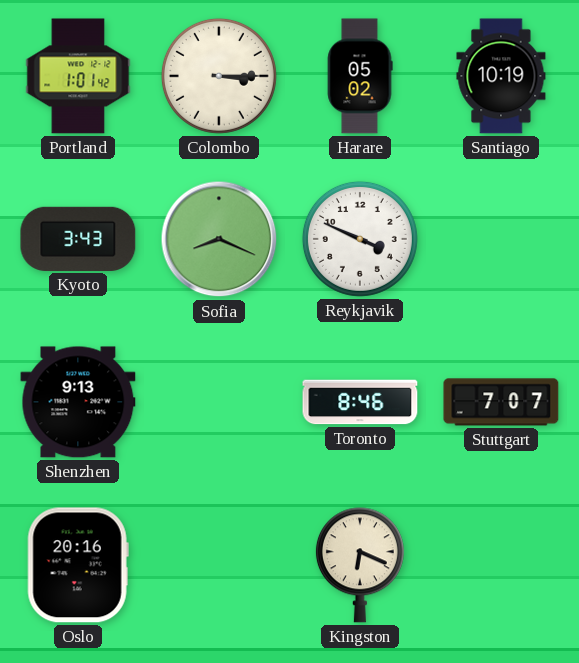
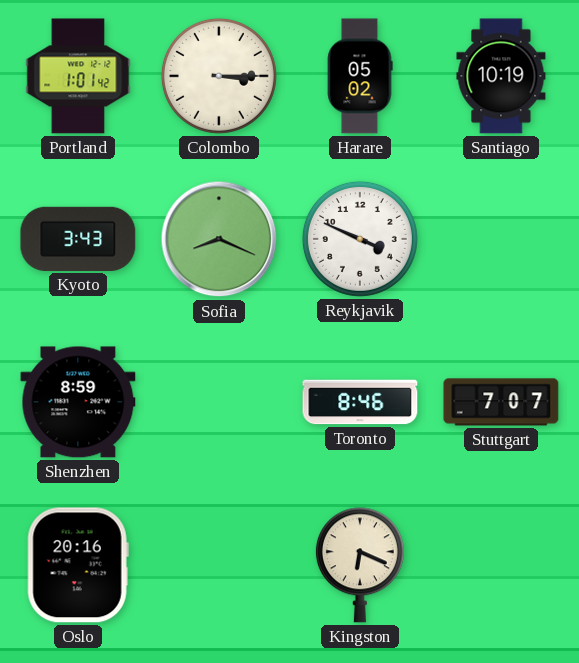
Shenzhen: 9:13 -> 8:59
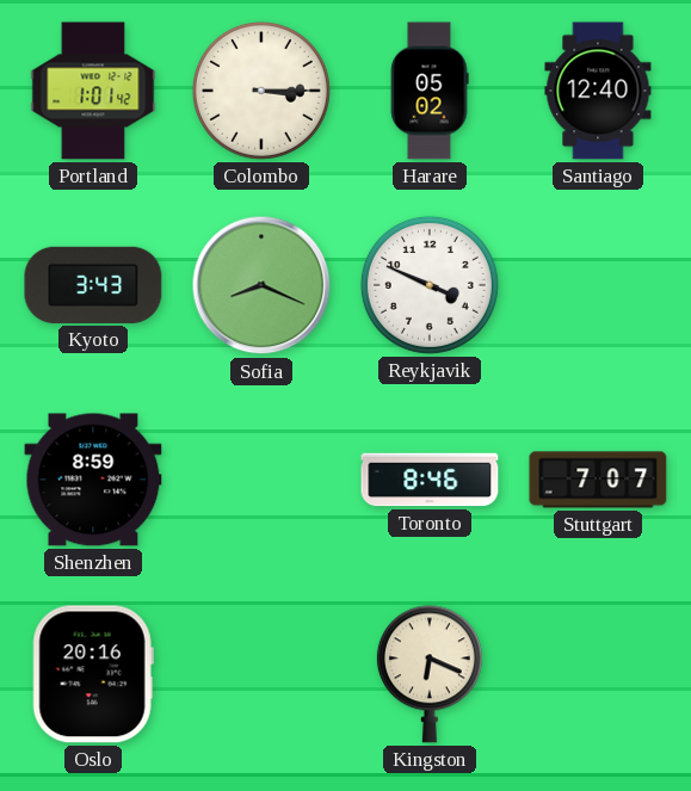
Santiago: 10:19 -> 12:40
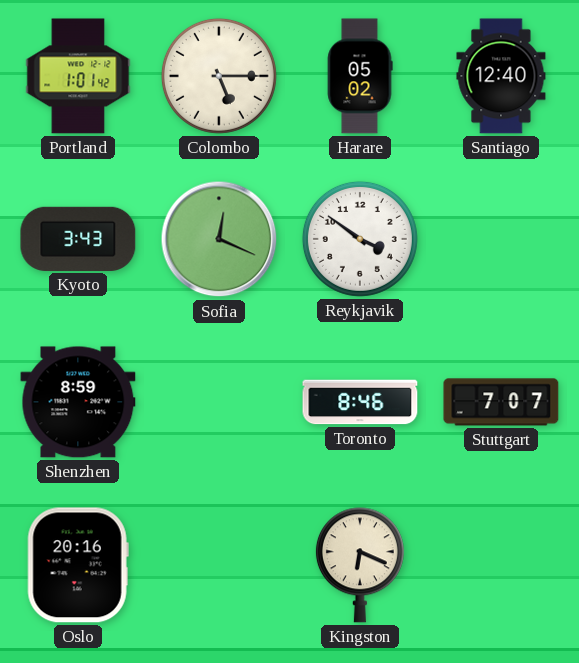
Colombo: 3:15 -> 5:15
Sofia: 8:19 -> 12:19
Reykjavik: 3:49 -> 3:51
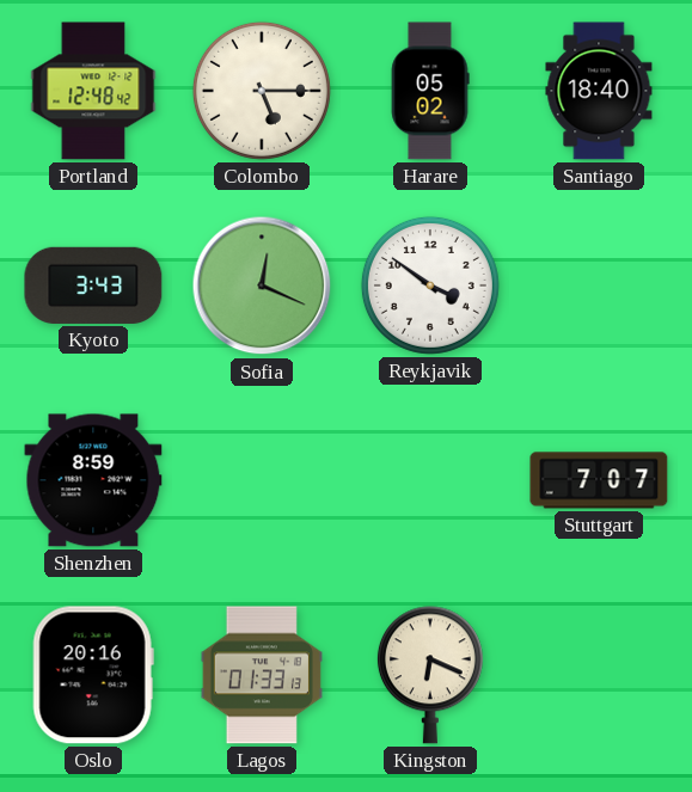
Portland: 1:01 -> 12:48
Santiago: 12:40 -> 18:40
Toronto: 8:46 -> none
Lagos: none -> 01:33
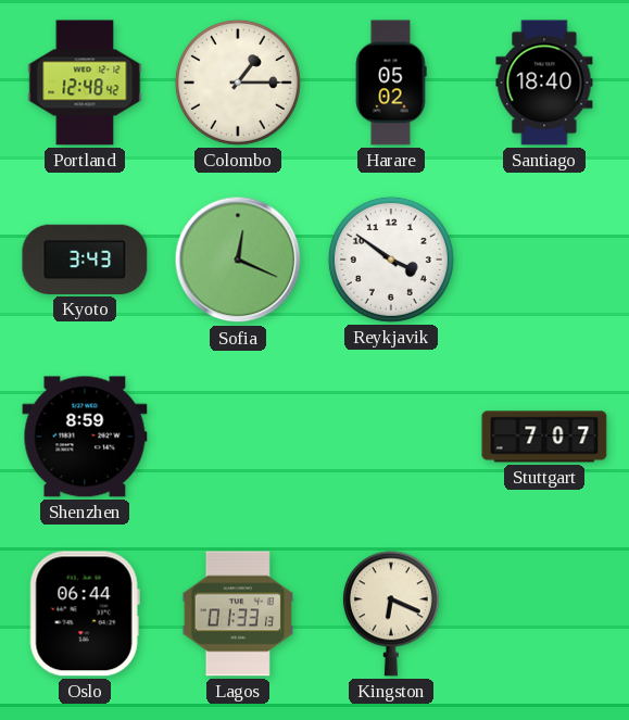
Colombo: 5:15 -> 1:15
Oslo: 20:16 -> 06:44
